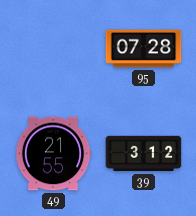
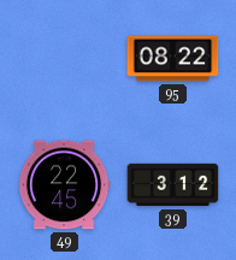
95: 07:28 -> 08:22
49: 21:55 -> 22:45
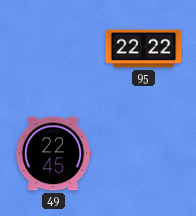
95: 08:22 -> 22:22
39: 3:12 -> none
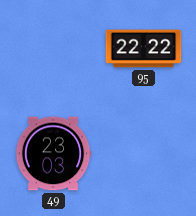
49: 22:45 -> 23:03
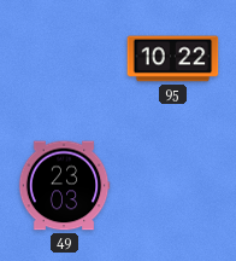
95: 22:22 -> 10:22
